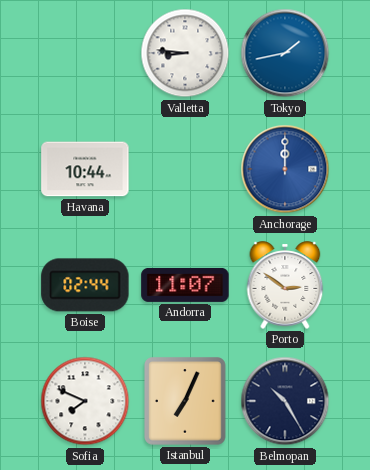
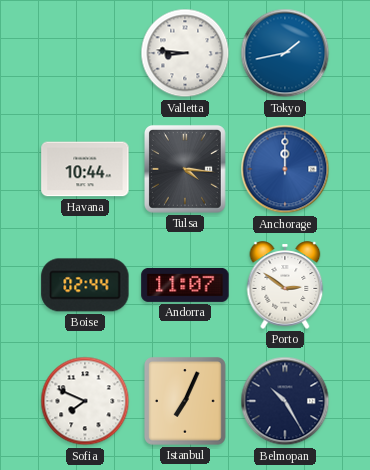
Tulsa: none -> 4:16
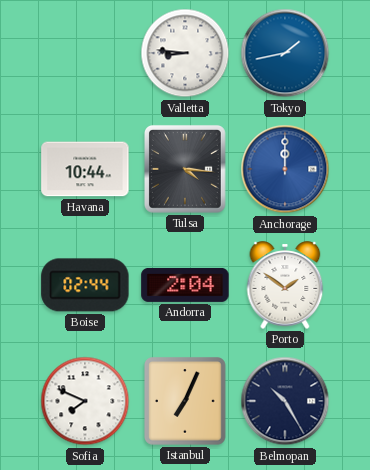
Andorra: 11:07 -> 2:04
Porto: 2:51 -> 1:51
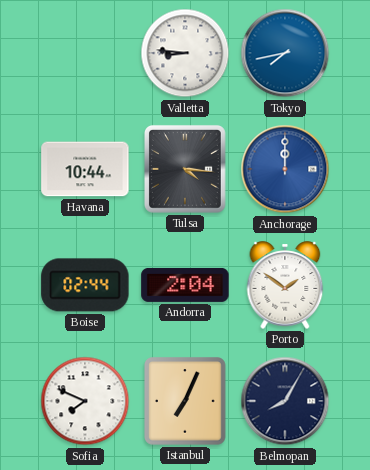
Tokyo: 1:43 -> 7:43
Belmopan: 10:25 -> 8:05
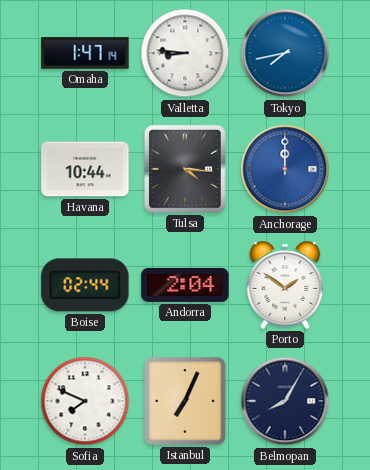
Omaha: none -> 1:47
